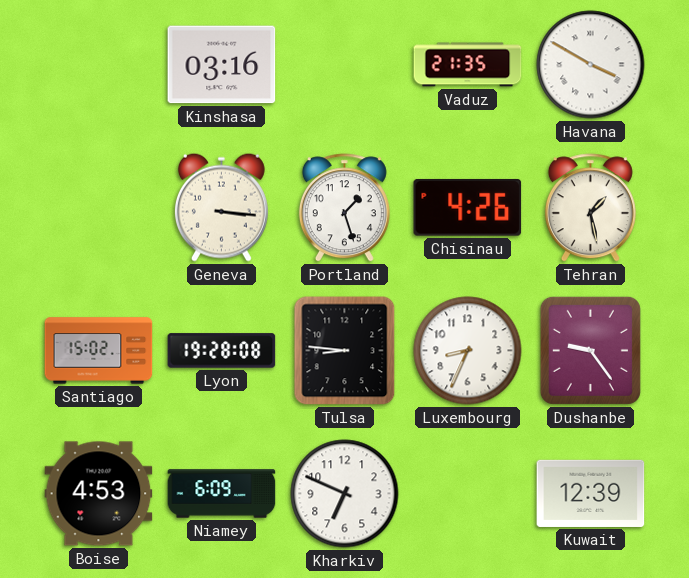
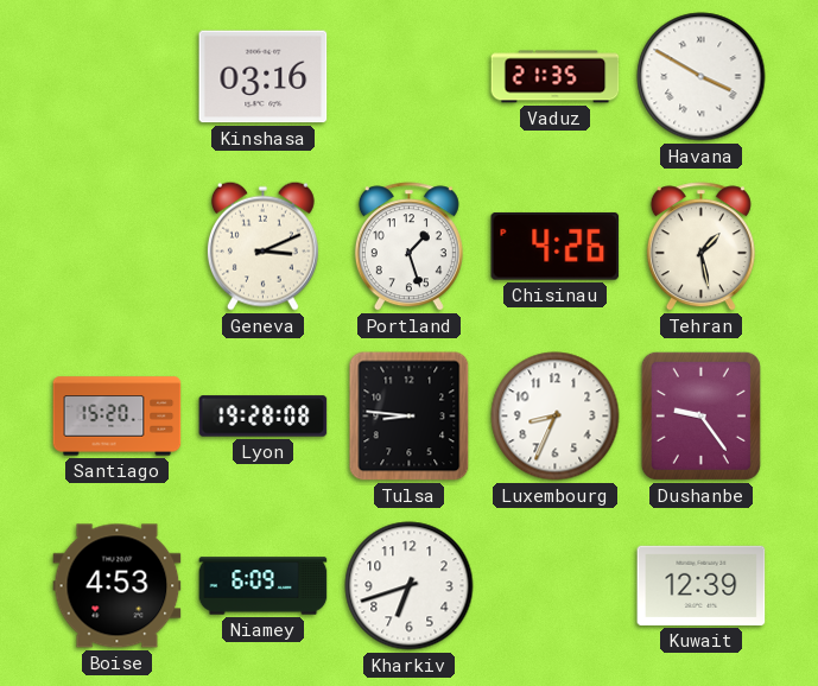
Geneva: 3:16 -> 3:11
Santiago: 15:02 -> 15:20
Kharkiv: 6:49 -> 6:42
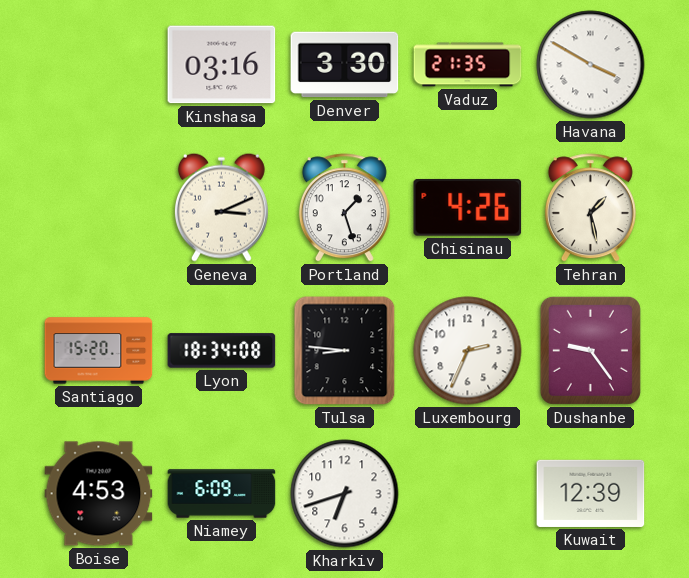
Denver: none -> 3:30
Lyon: 19:28 -> 18:34
Luxembourg: 8:34 -> 2:34
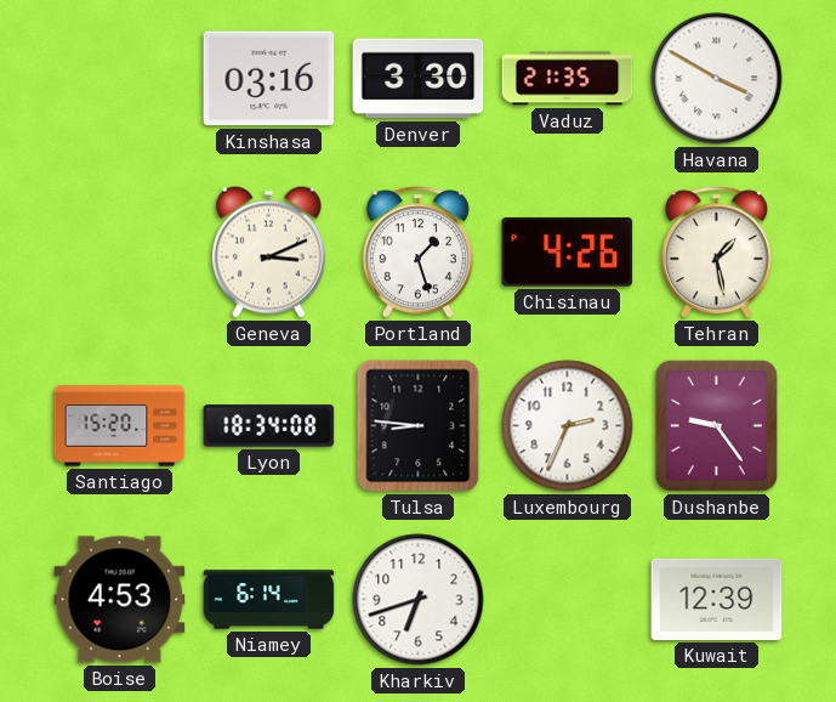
Niamey: 6:09 -> 6:14
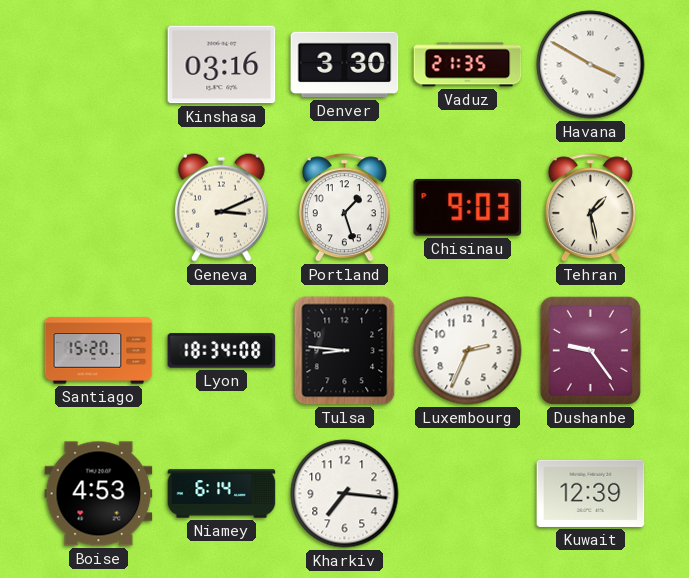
Chisinau: 4:26 -> 9:03
Kharkiv: 6:42 -> 7:16
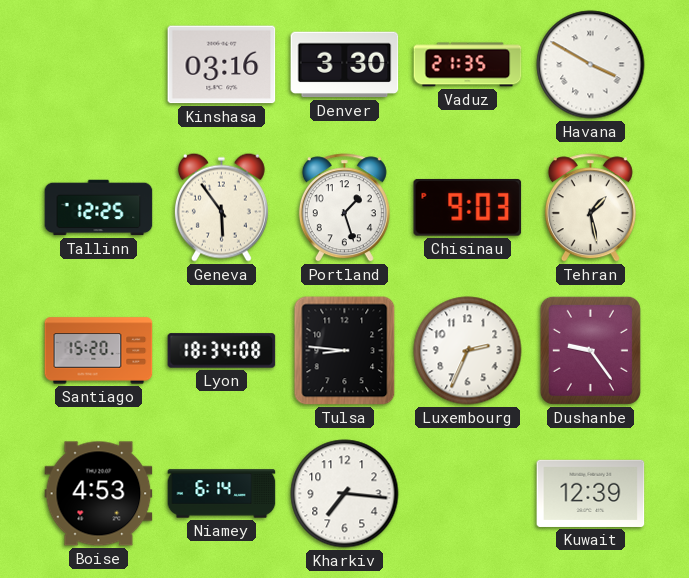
Tallinn: none -> 12:25
Geneva: 3:11 -> 5:54
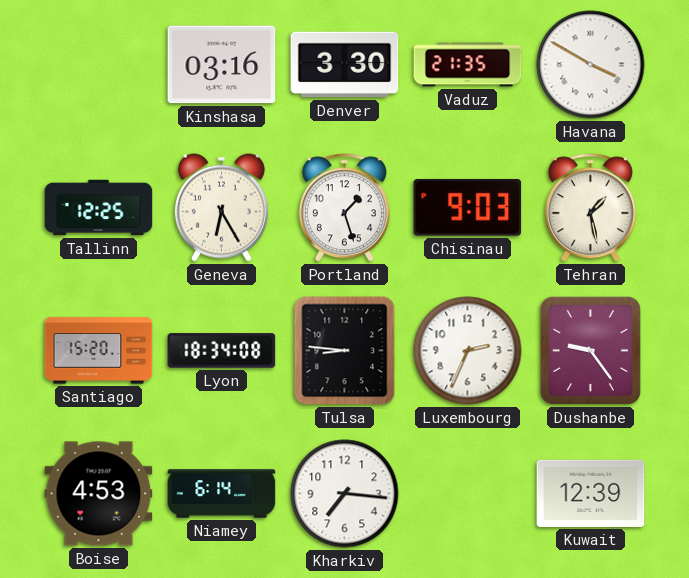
Geneva: 5:54 -> 6:25
